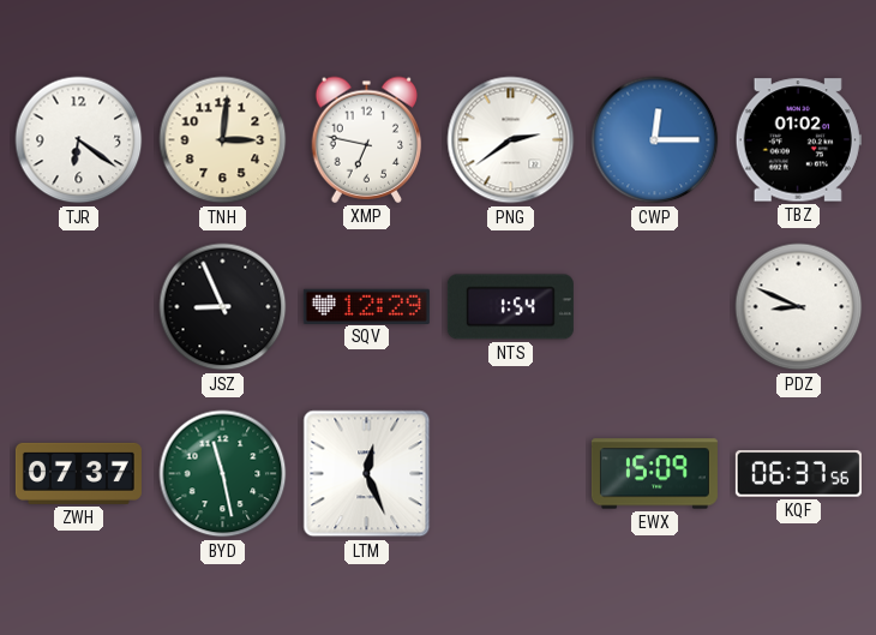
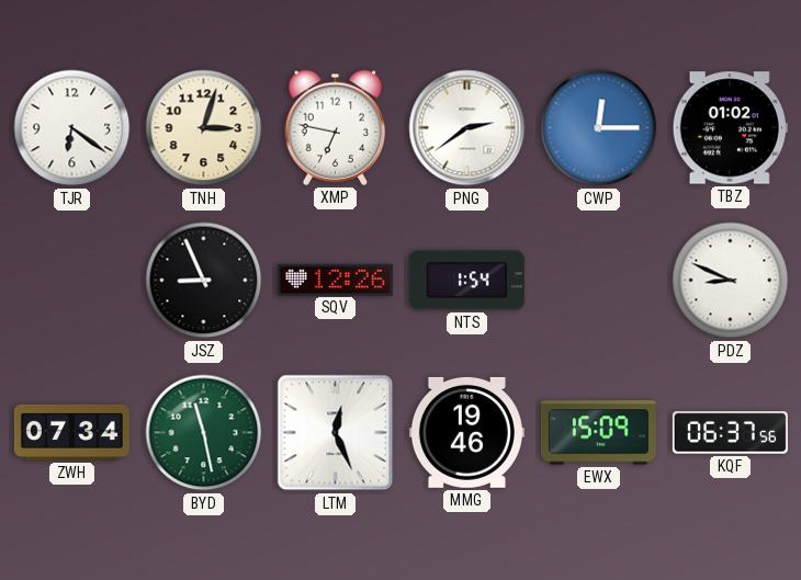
TNH: 3:01 -> 3:03
SQV: 12:29 -> 12:26
ZWH: 07:37 -> 07:34
MMG: none -> 19:46
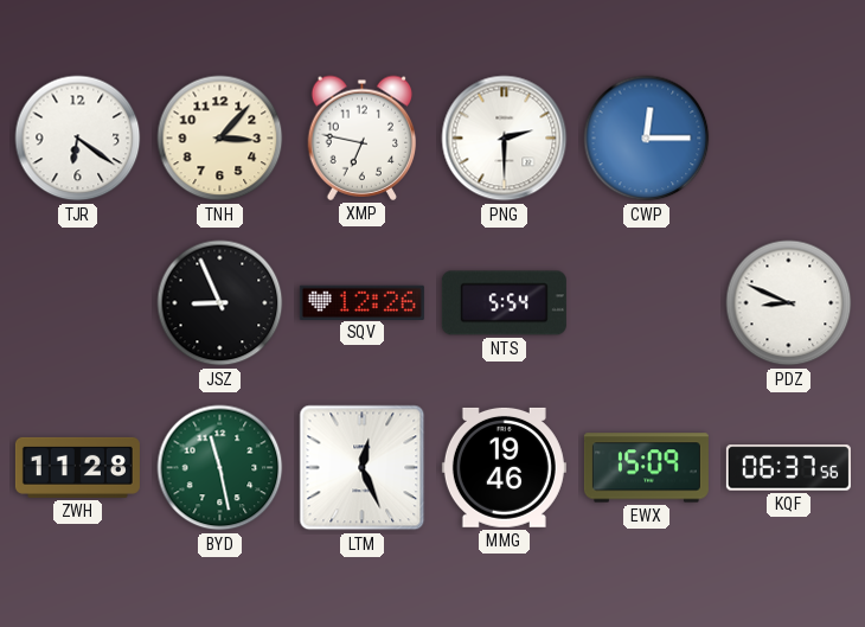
TNH: 3:03 -> 3:07
PNG: 2:39 -> 2:30
TBZ: 01:02 -> none
NTS: 1:54 -> 5:54
ZWH: 07:34 -> 11:28
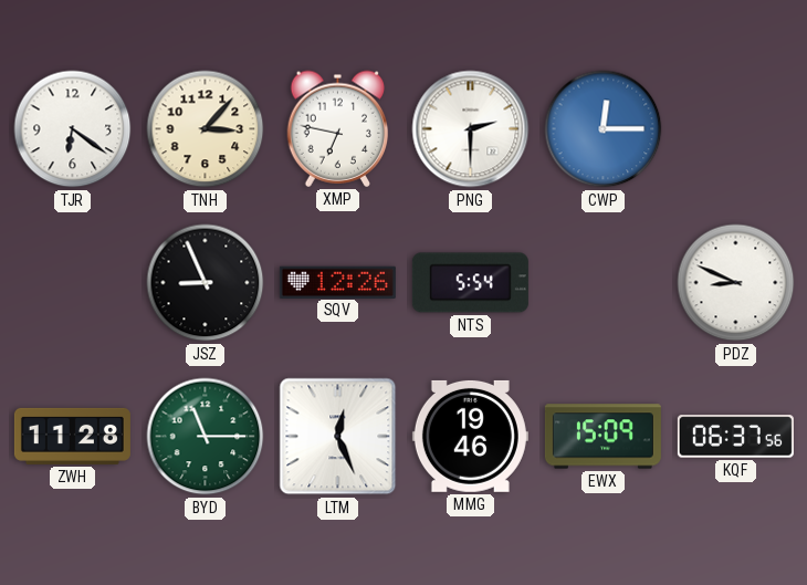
BYD: 11:28 -> 11:15
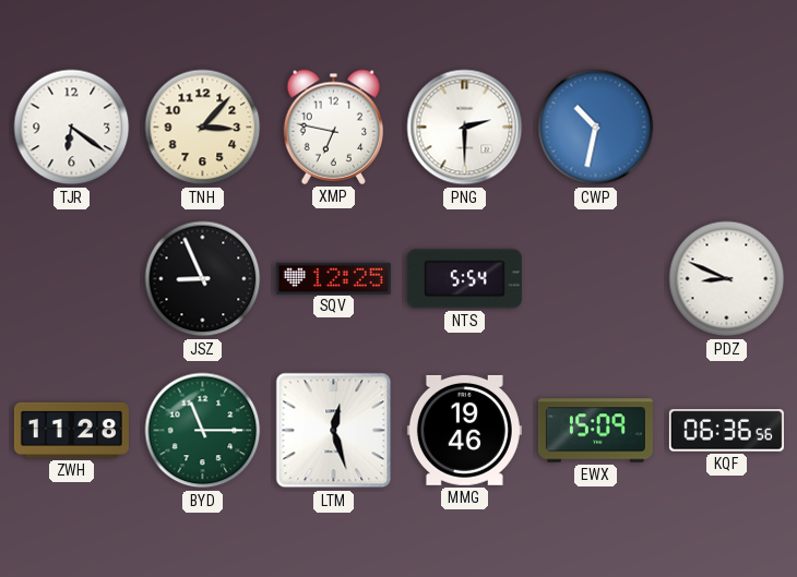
CWP: 12:15 -> 10:32
SQV: 12:26 -> 12:25
LTM: 12:26 -> 12:27
KQF: 06:37 -> 06:36
